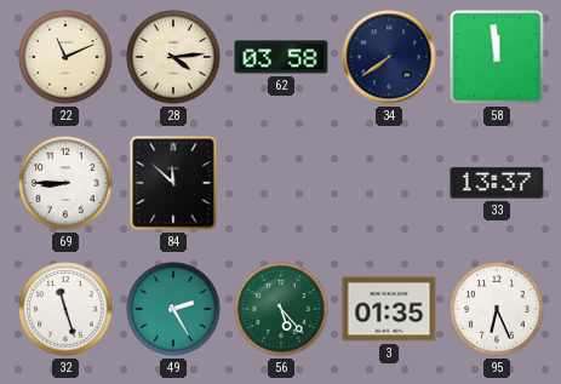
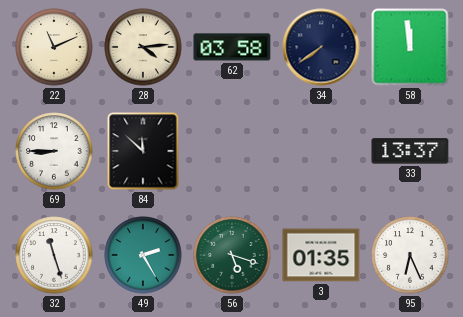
56: 5:23 -> 5:18
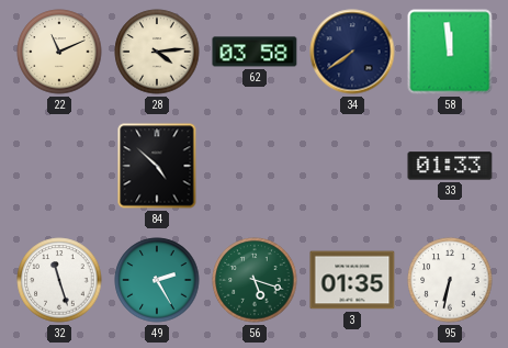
69: 8:45 -> none
84: 11:52 -> 4:52
33: 13:37 -> 01:33
95: 6:26 -> 6:32
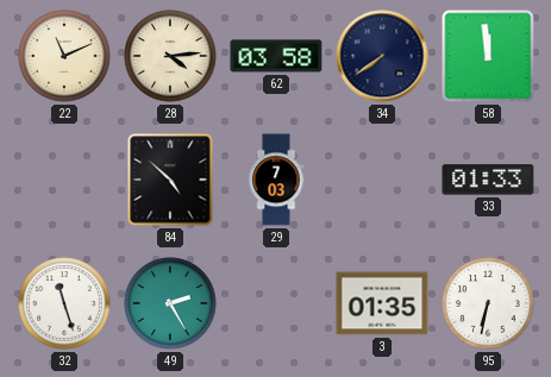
29: none -> 7:03
56: 5:18 -> none
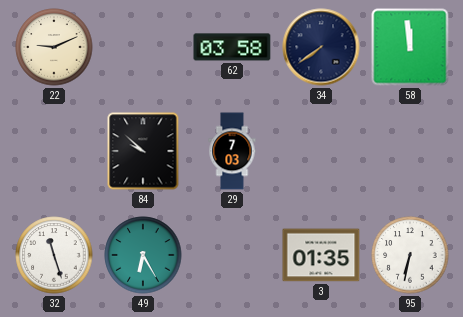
22: 11:11 -> 9:11
28: 4:14 -> none
84: 4:52 -> 9:52
33: 01:33 -> none
49: 2:25 -> 6:25
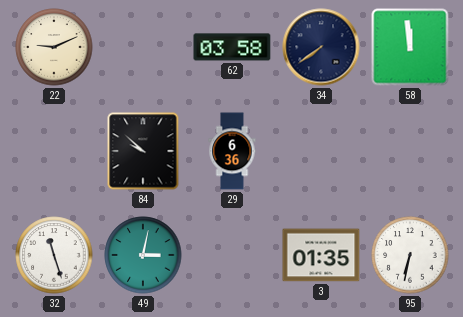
29: 7:03 -> 6:36
49: 6:25 -> 3:02
